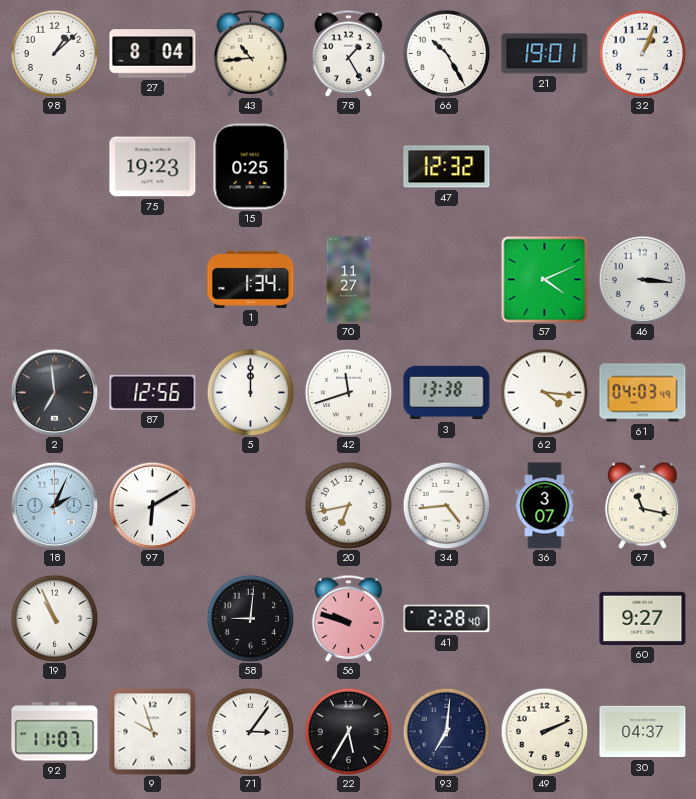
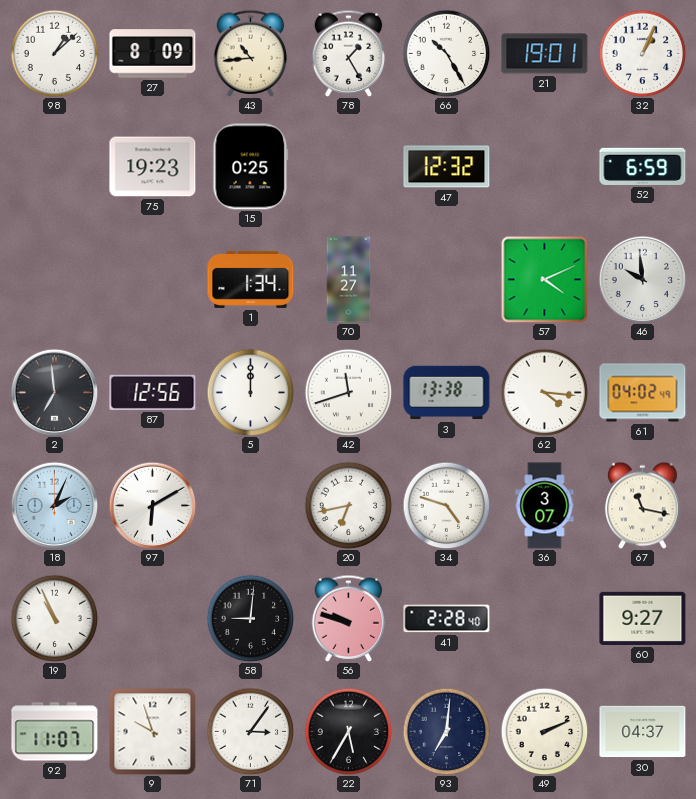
27: 8:04 -> 8:09
52: none -> 6:59
46: 3:16 -> 9:59
61: 04:03 -> 04:02
34: 4:44 -> 4:48
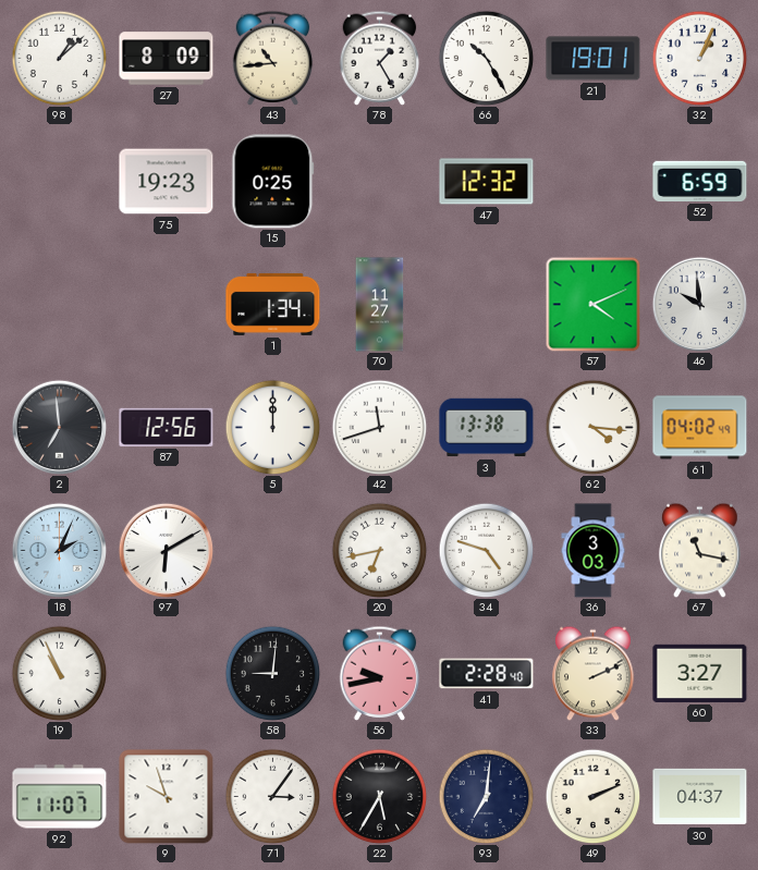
36: 3:07 -> 3:03
56: 9:48 -> 9:43
33: none -> 2:11
60: 9:27 -> 3:27
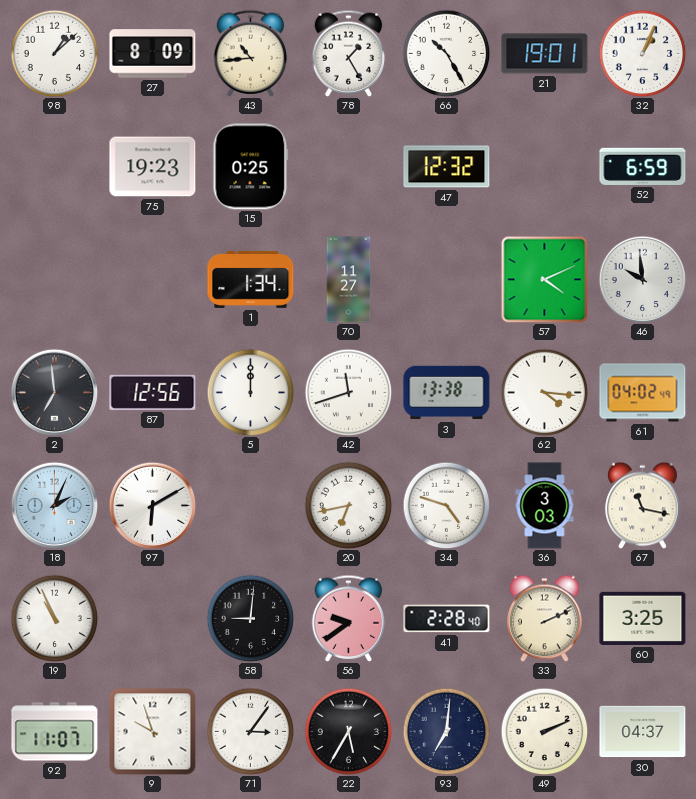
56: 9:43 -> 9:39
60: 3:27 -> 3:25
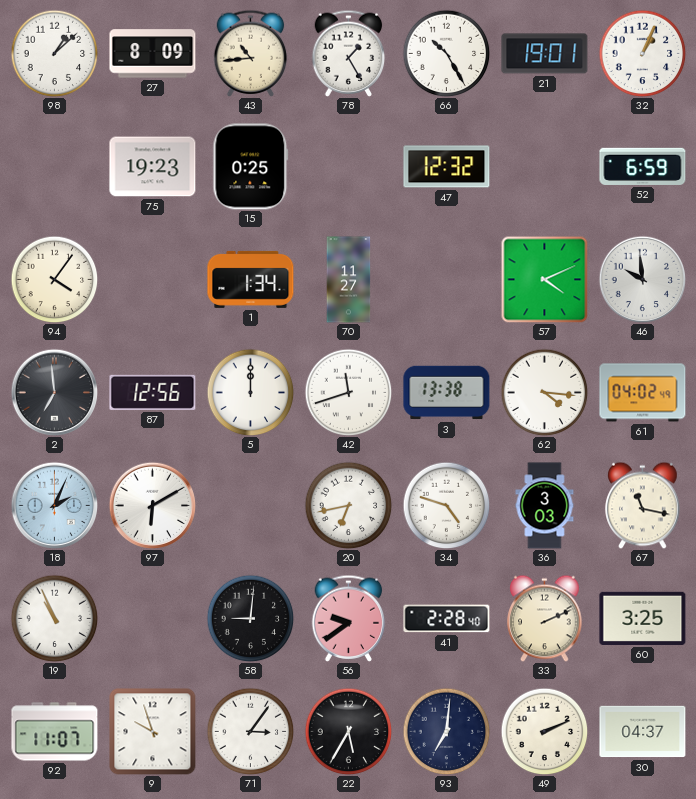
94: none -> 4:06
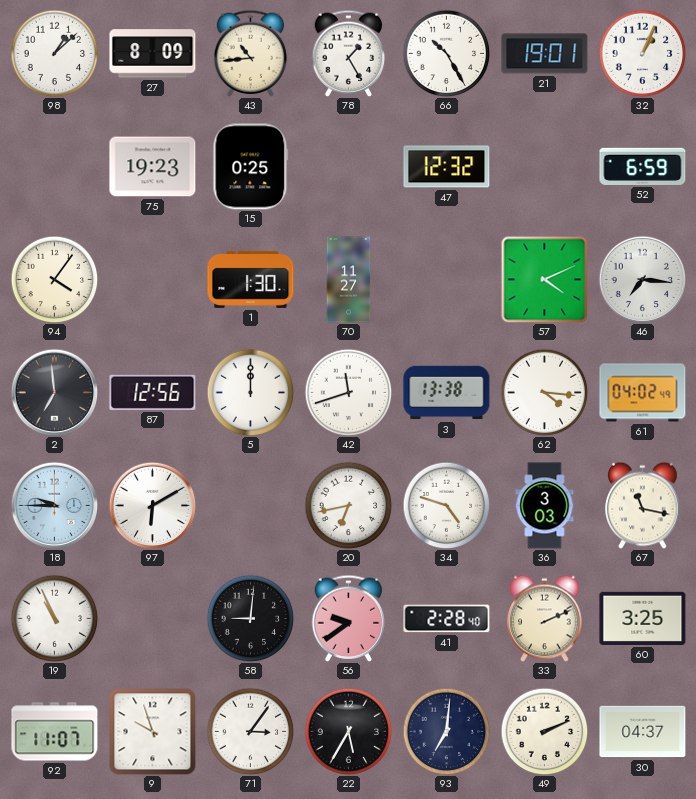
1: 1:34 -> 1:30
46: 9:59 -> 7:16
18: 2:04 -> 9:45
